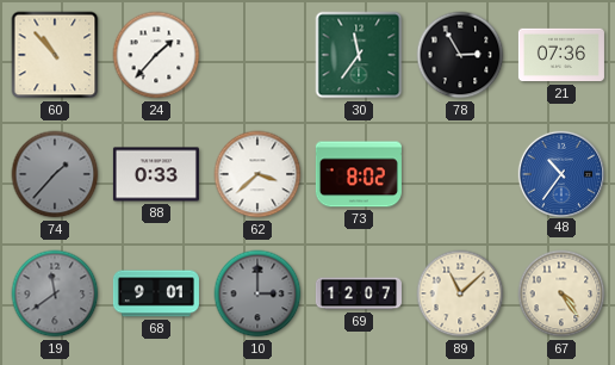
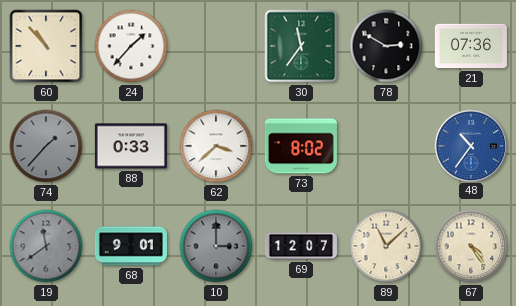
78: 2:55 -> 2:50
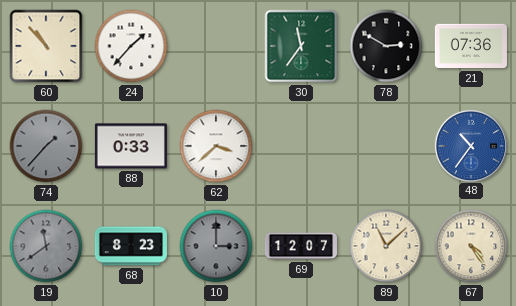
73: 8:02 -> none
68: 9:01 -> 8:23
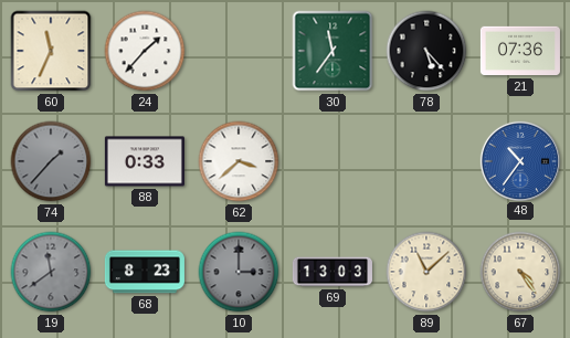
60: 10:53 -> 11:34
78: 2:50 -> 5:23
69: 12:07 -> 13:03
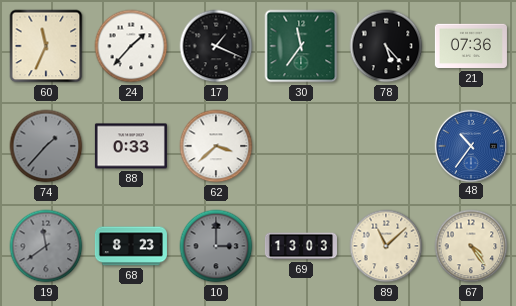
17: none -> 1:19
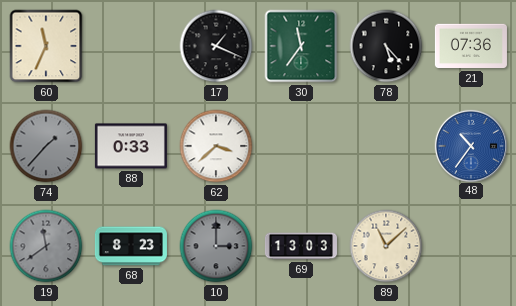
24: 1:37 -> none
67: 4:24 -> none
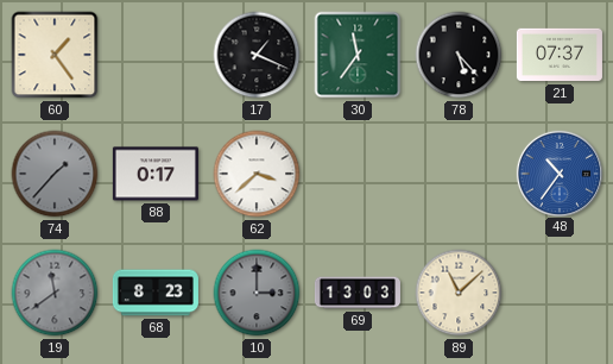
60: 11:34 -> 1:24
21: 07:36 -> 07:37
88: 0:33 -> 0:17
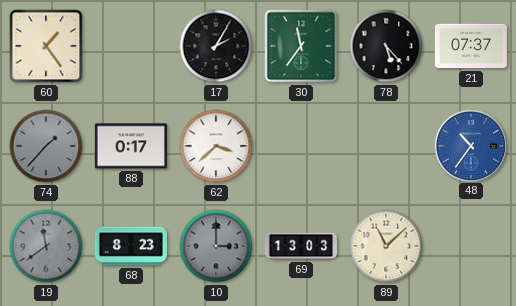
17: 1:19 -> 2:05
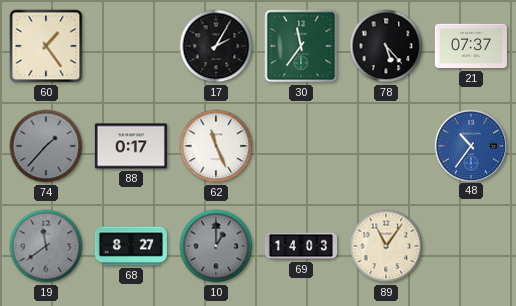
62: 3:38 -> 11:26
68: 8:23 -> 8:27
10: 3:00 -> 1:00
69: 13:03 -> 14:03
89: 11:08 -> 11:06
